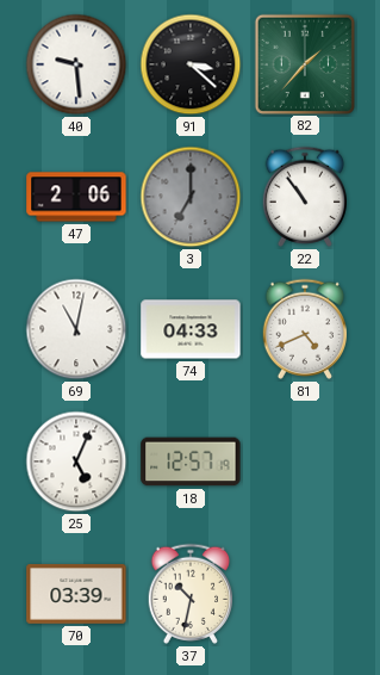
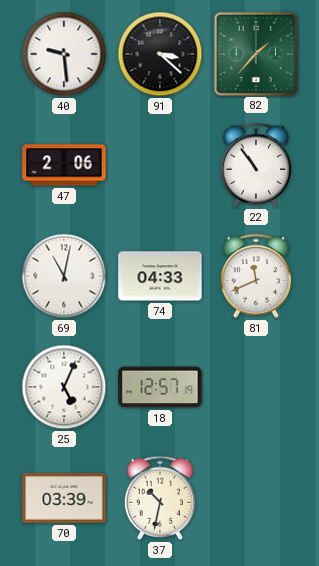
3: 7:00 -> none
81: 4:41 -> 11:41
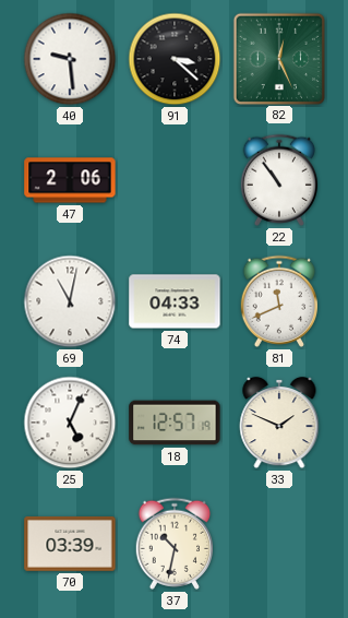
82: 1:37 -> 12:26
33: none -> 1:49
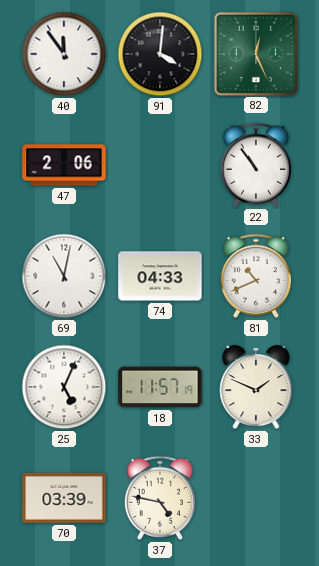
40: 9:29 -> 11:54
91: 3:22 -> 4:01
81: 11:41 -> 10:41
18: 12:57 -> 11:57
37: 10:32 -> 4:47
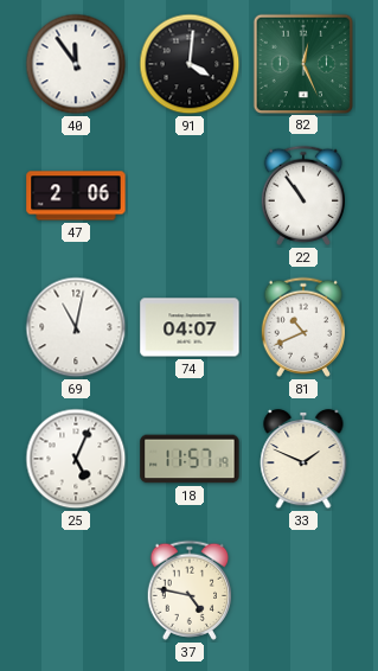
74: 04:33 -> 04:07
70: 03:39 -> none
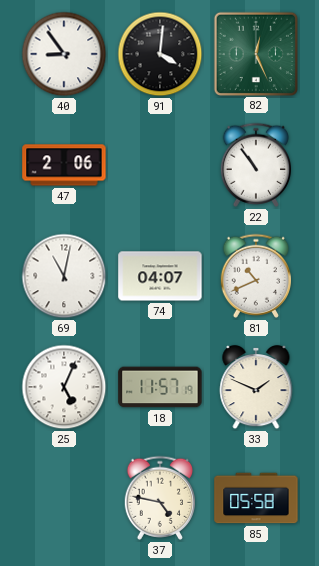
40: 11:54 -> 8:54
85: none -> 05:58
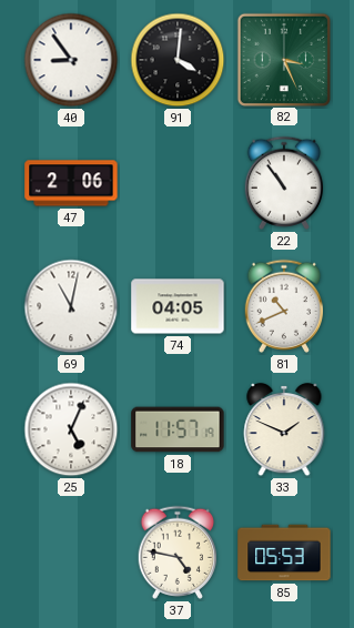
82: 12:26 -> 3:26
74: 04:07 -> 04:05
85: 05:58 -> 05:53
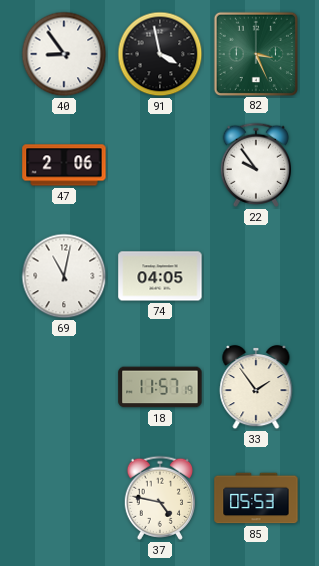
91: 4:01 -> 3:58
22: 10:54 -> 9:54
81: 10:41 -> none
25: 5:04 -> none
33: 1:49 -> 1:54
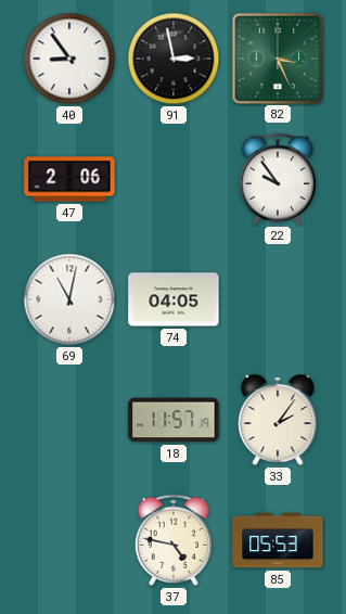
91: 3:58 -> 2:58
33: 1:54 -> 2:06
